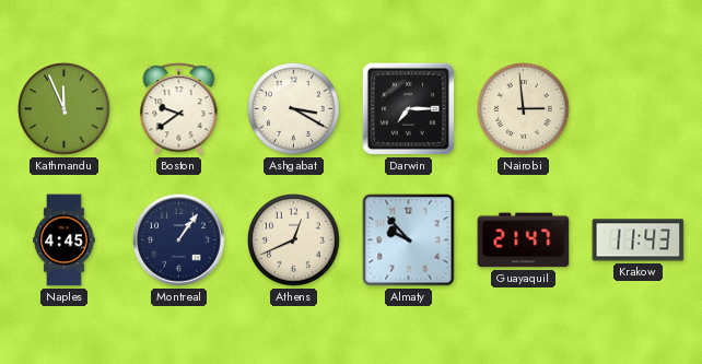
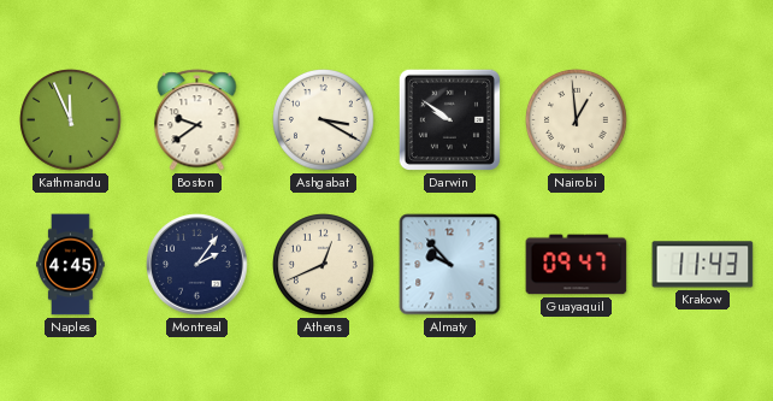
Darwin: 7:15 -> 9:51
Nairobi: 2:59 -> 12:59
Montreal: 1:06 -> 2:06
Guayaquil: 21:47 -> 09:47
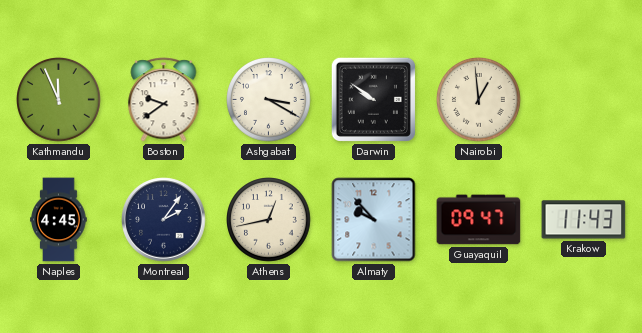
Athens: 12:41 -> 12:43
